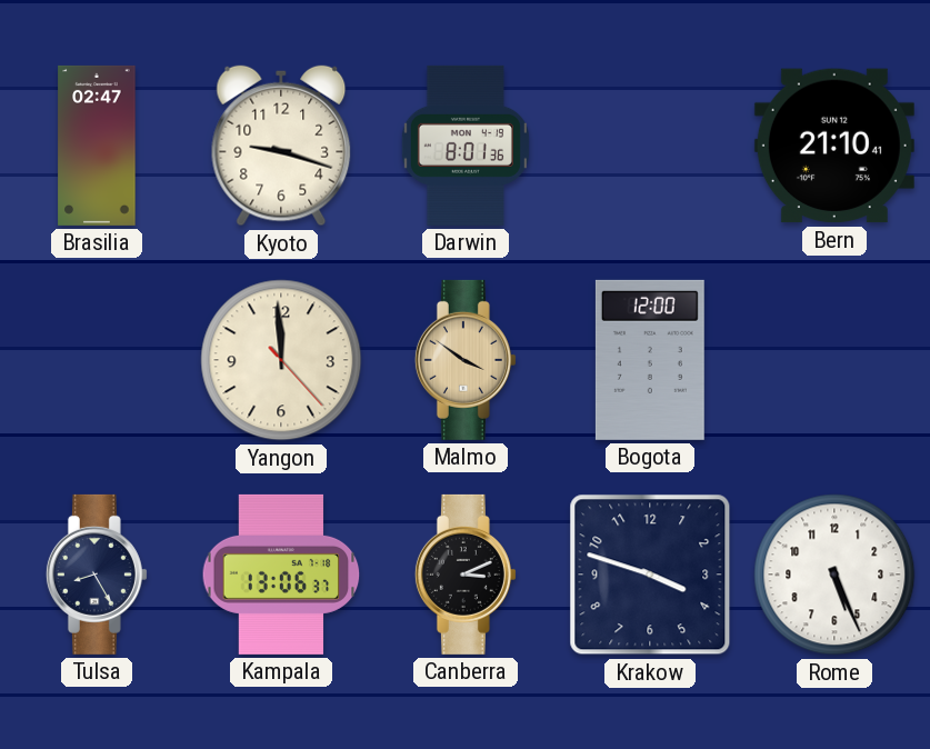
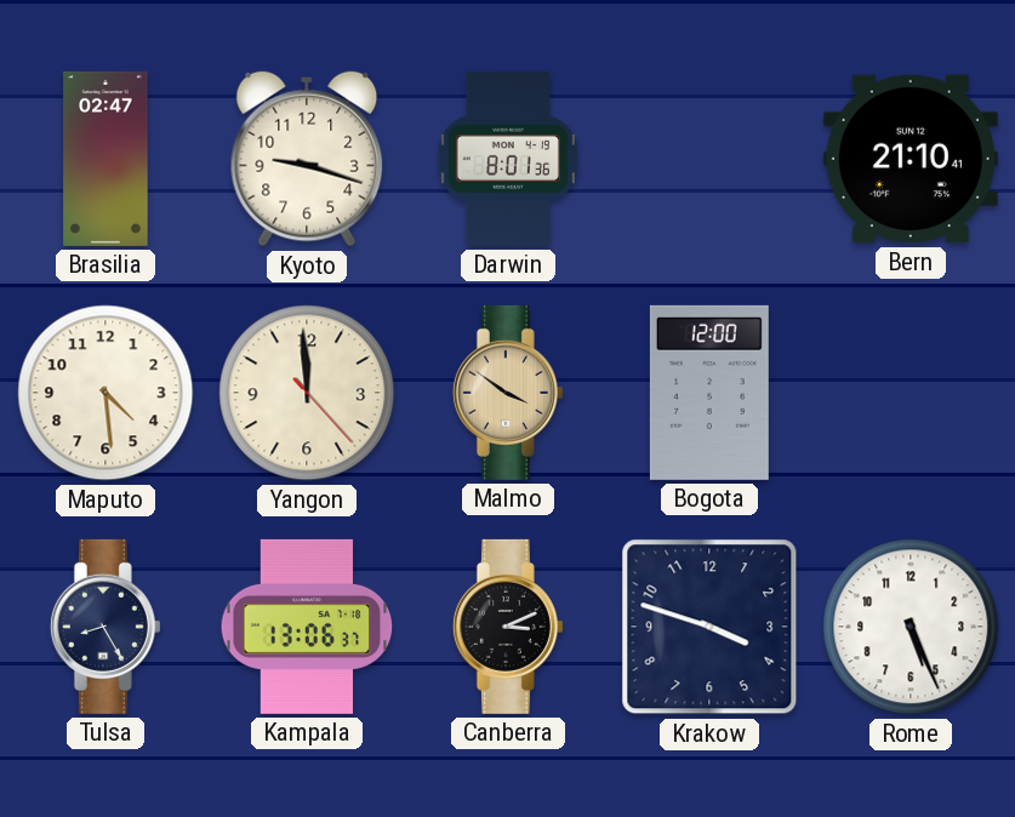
Maputo: none -> 4:29
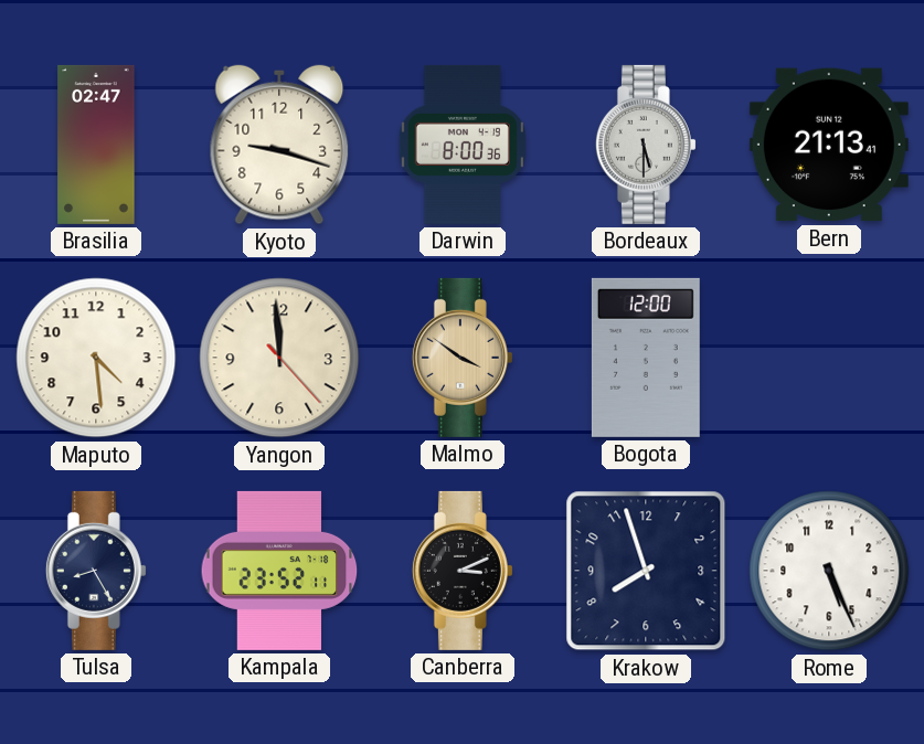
Darwin: 8:01 -> 8:00
Bordeaux: none -> 5:30
Bern: 21:10 -> 21:13
Kampala: 13:06 -> 23:52
Krakow: 3:48 -> 7:57
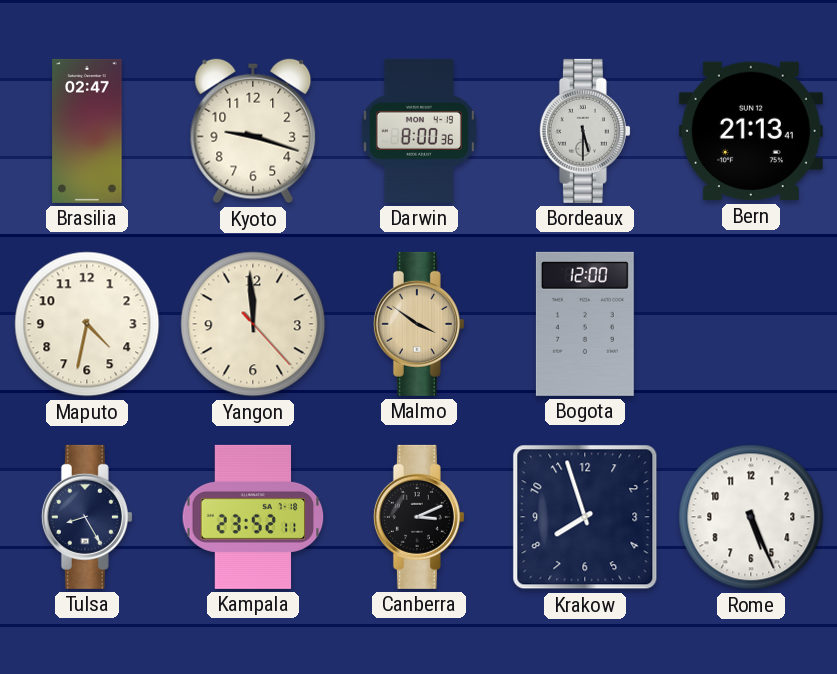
Maputo: 4:29 -> 4:32
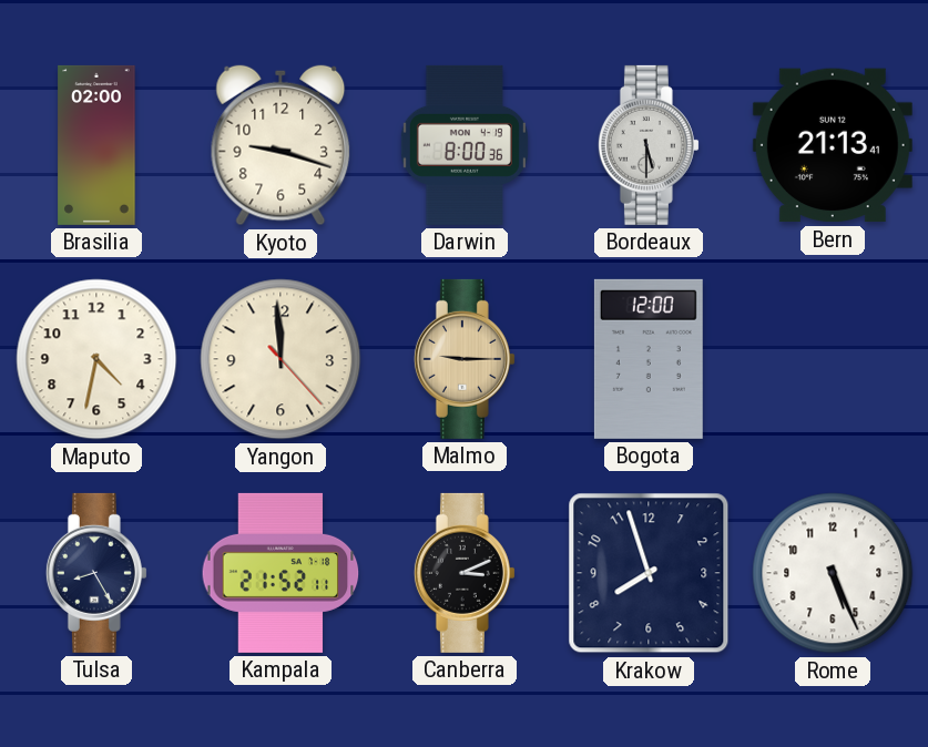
Brasilia: 02:47 -> 02:00
Malmo: 3:51 -> 9:15
Kampala: 23:52 -> 21:52
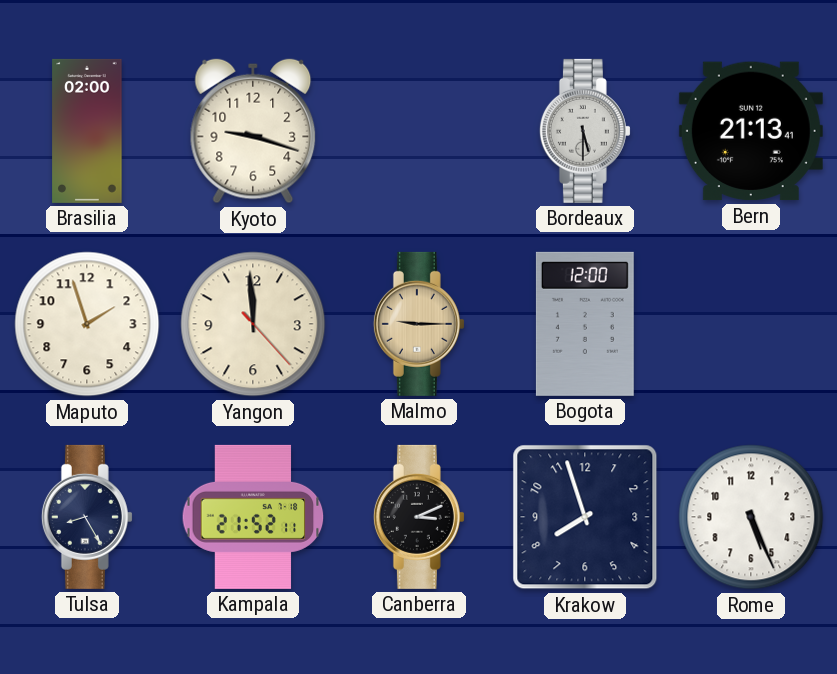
Darwin: 8:00 -> none
Maputo: 4:32 -> 1:57
